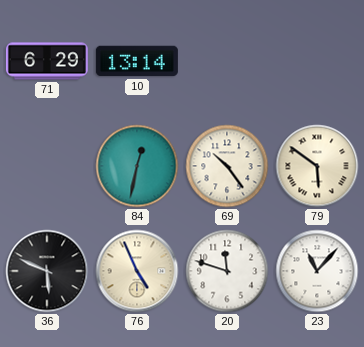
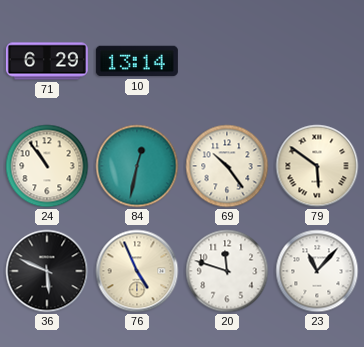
24: none -> 10:54
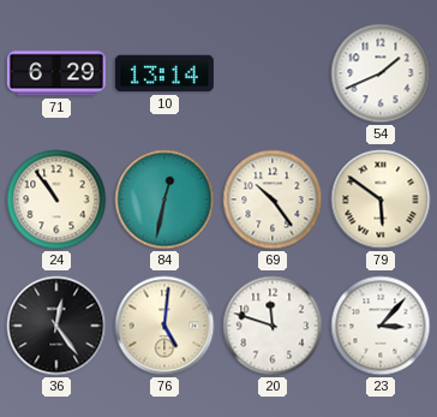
54: none -> 1:41
36: 5:49 -> 12:24
76: 4:56 -> 5:01
23: 11:07 -> 3:07
